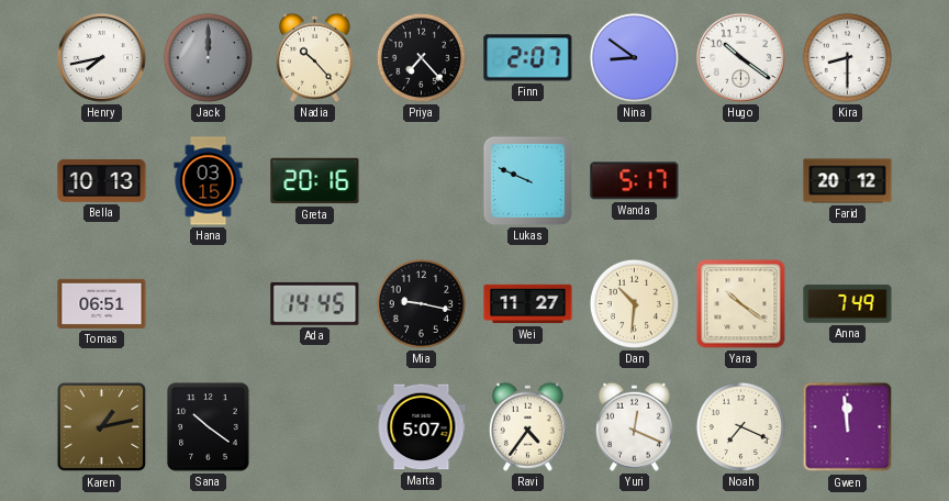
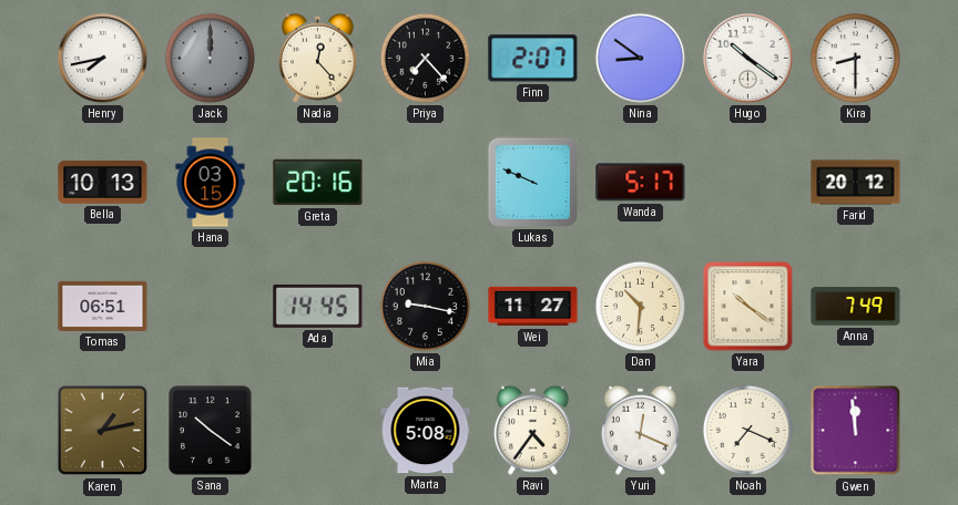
Nadia: 10:23 -> 12:23
Marta: 5:07 -> 5:08
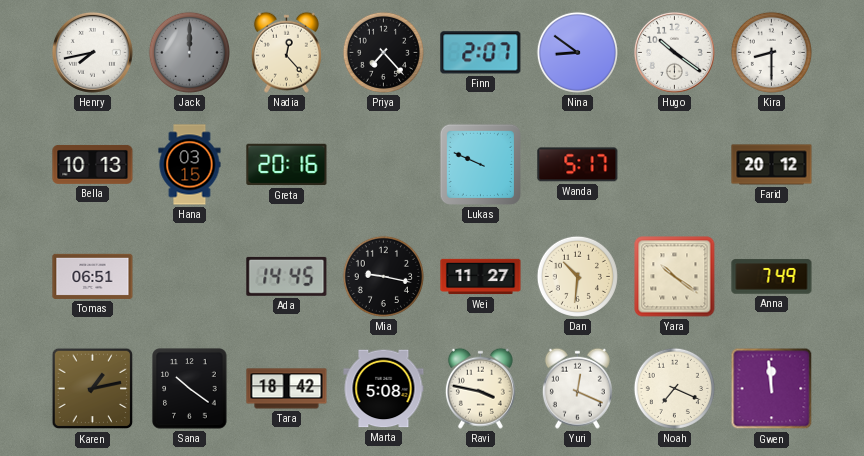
Tara: none -> 18:42
Ravi: 4:36 -> 3:47
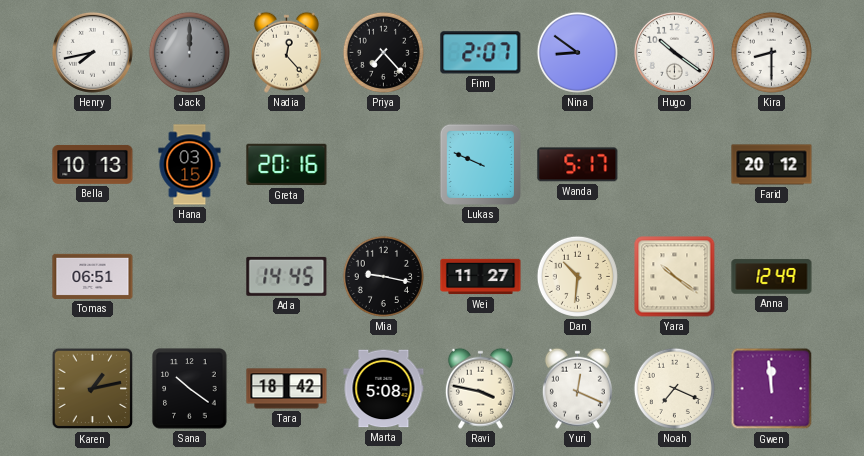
Anna: 7:49 -> 12:49
